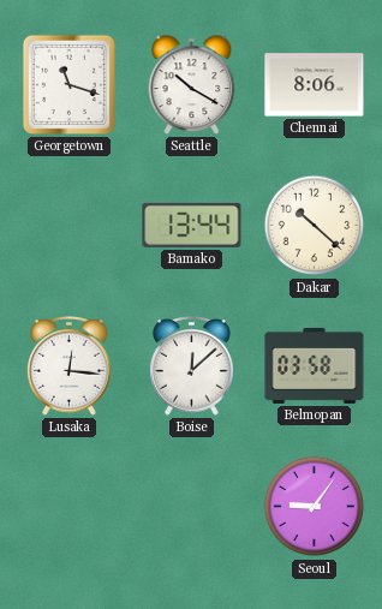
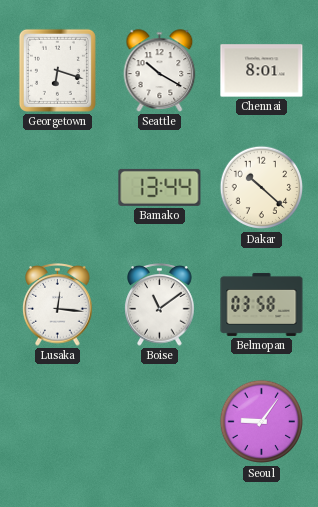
Georgetown: 11:18 -> 6:18
Chennai: 8:06 -> 8:01
Boise: 12:08 -> 11:09
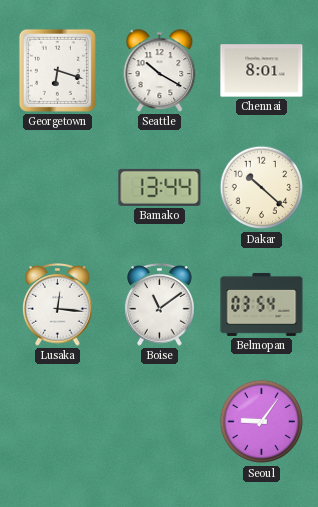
Belmopan: 03:58 -> 03:54
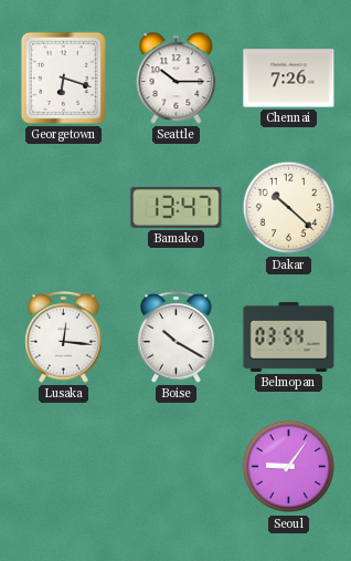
Seattle: 10:20 -> 10:15
Chennai: 8:01 -> 7:26
Bamako: 13:44 -> 13:47
Boise: 11:09 -> 10:20
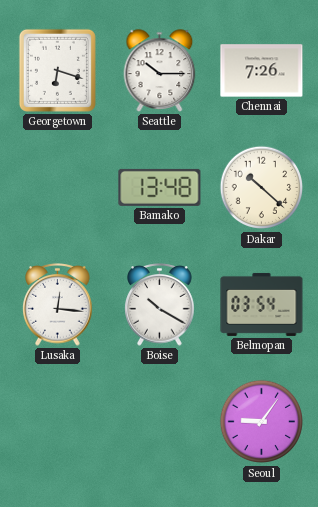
Bamako: 13:47 -> 13:48
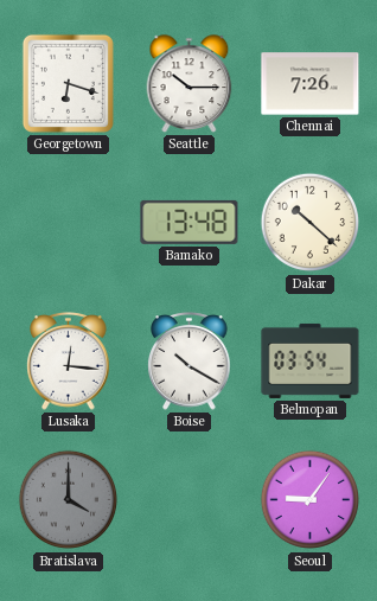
Bratislava: none -> 4:00
